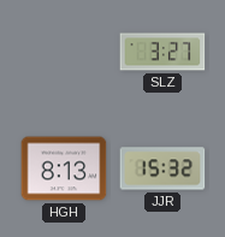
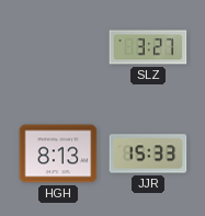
JJR: 15:32 -> 15:33
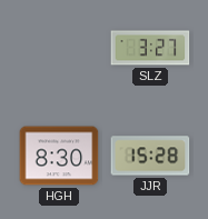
HGH: 8:13 -> 8:30
JJR: 15:33 -> 15:28
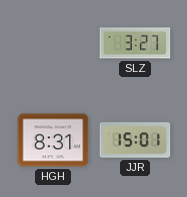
HGH: 8:30 -> 8:31
JJR: 15:28 -> 15:01
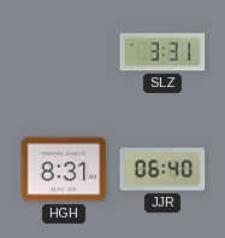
SLZ: 3:27 -> 3:31
JJR: 15:01 -> 06:40
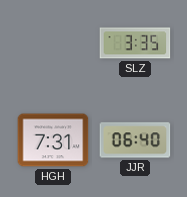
SLZ: 3:31 -> 3:35
HGH: 8:31 -> 7:31
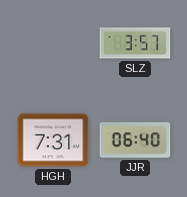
SLZ: 3:35 -> 3:57
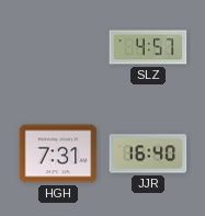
SLZ: 3:57 -> 4:57
JJR: 06:40 -> 16:40
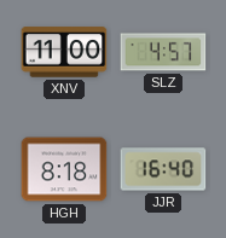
XNV: none -> 11:00
HGH: 7:31 -> 8:18
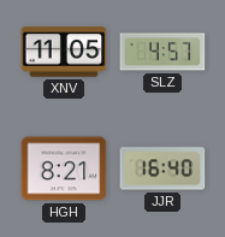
XNV: 11:00 -> 11:05
HGH: 8:18 -> 8:21
